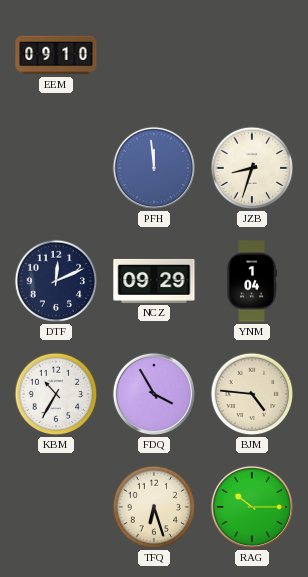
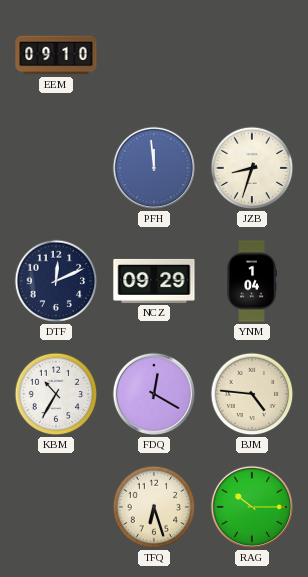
FDQ: 3:55 -> 12:20
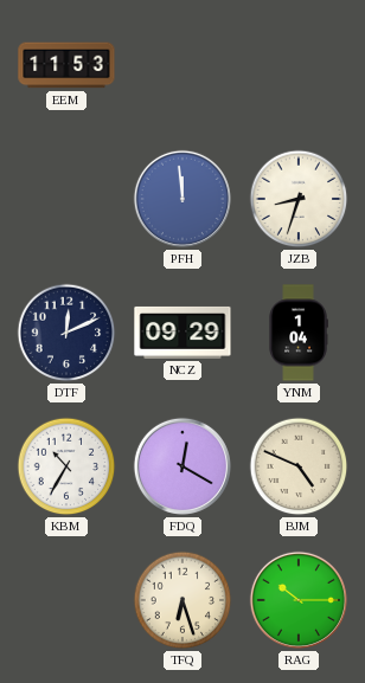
EEM: 09:10 -> 11:53
BJM: 4:46 -> 4:49
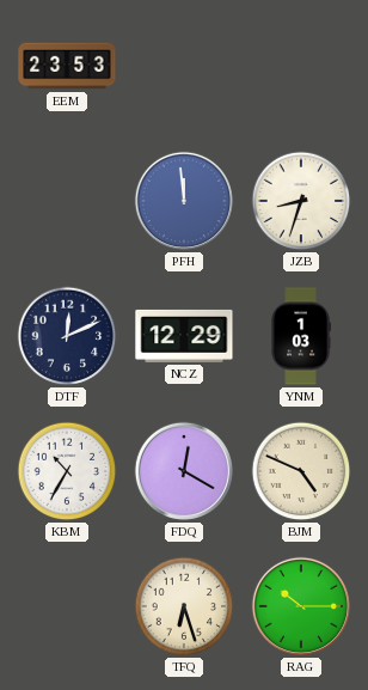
EEM: 11:53 -> 23:53
NCZ: 09:29 -> 12:29
YNM: 1:04 -> 1:03
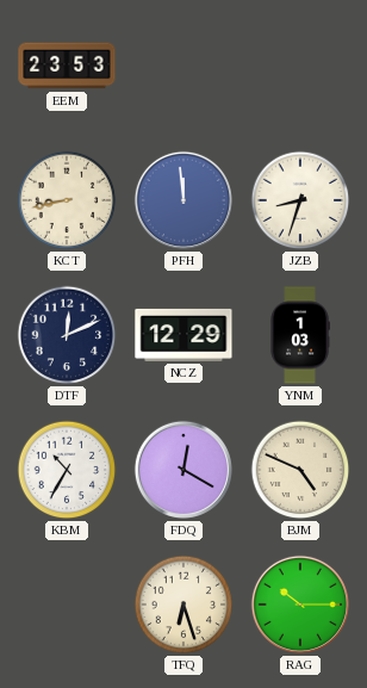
KCT: none -> 8:43
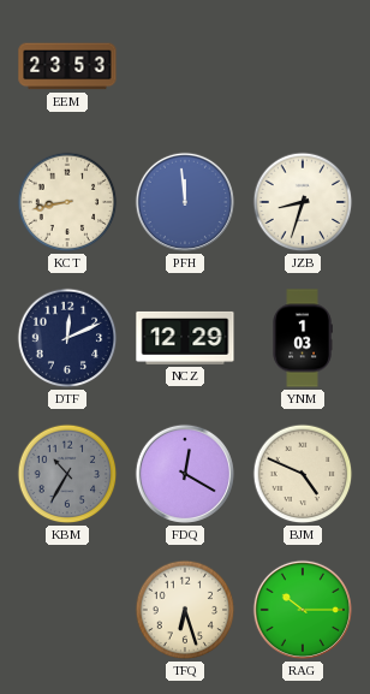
KBM dial: white -> grey
